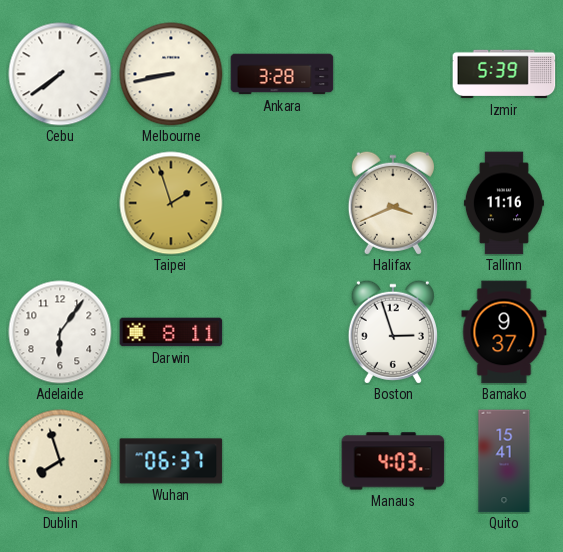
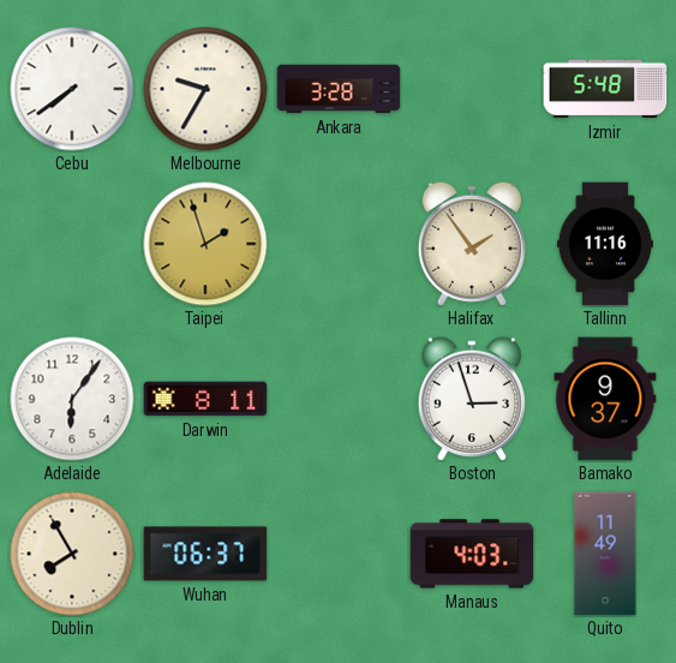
Melbourne: 8:43 -> 9:35
Izmir: 5:39 -> 5:48
Halifax: 3:41 -> 1:54
Dublin: 7:57 -> 7:55
Quito: 15:41 -> 11:49
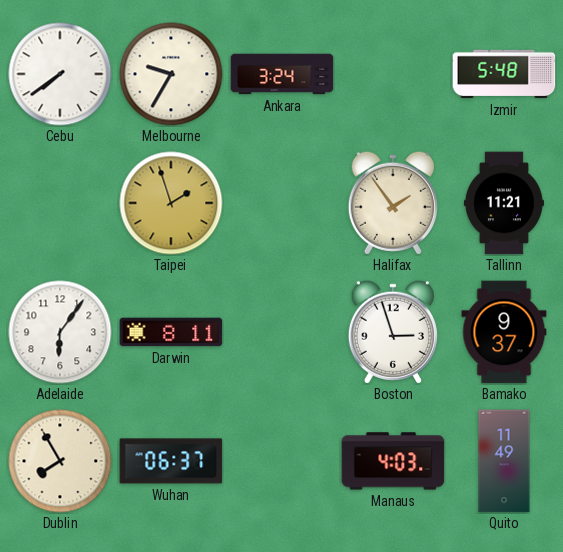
Ankara: 3:28 -> 3:24
Tallinn: 11:16 -> 11:21
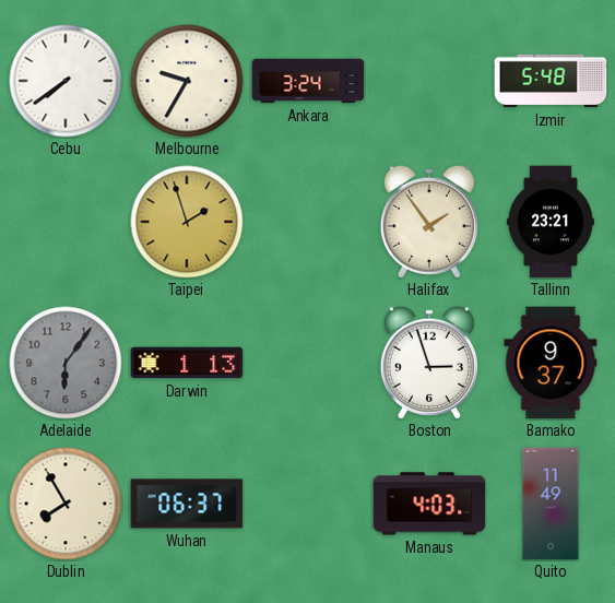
Tallinn: 11:21 -> 23:21
Adelaide dial: white -> grey
Darwin: 8:11 -> 1:13
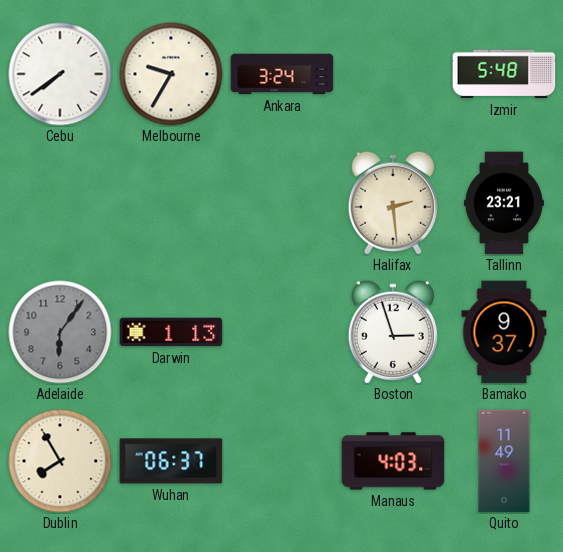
Taipei: 1:57 -> none
Halifax: 1:54 -> 2:29
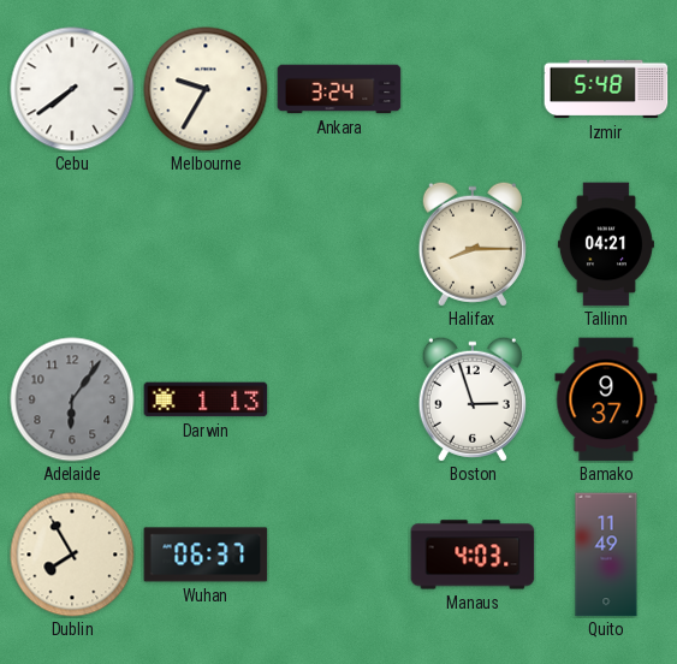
Halifax: 2:29 -> 8:15
Tallinn: 23:21 -> 04:21
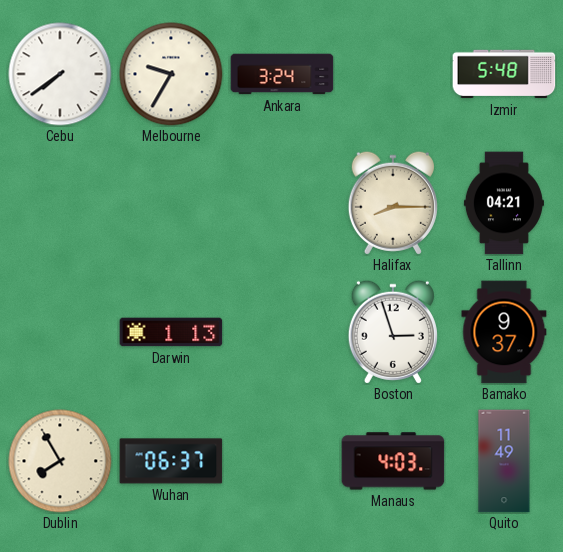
Adelaide: 6:06 -> none
